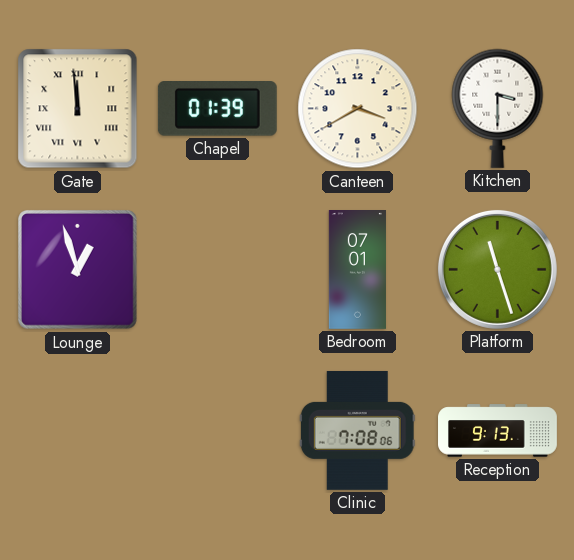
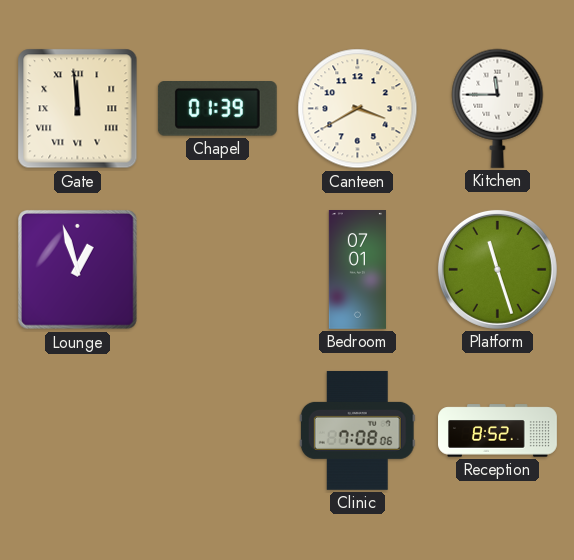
Kitchen: 3:30 -> 11:45
Reception: 9:13 -> 8:52
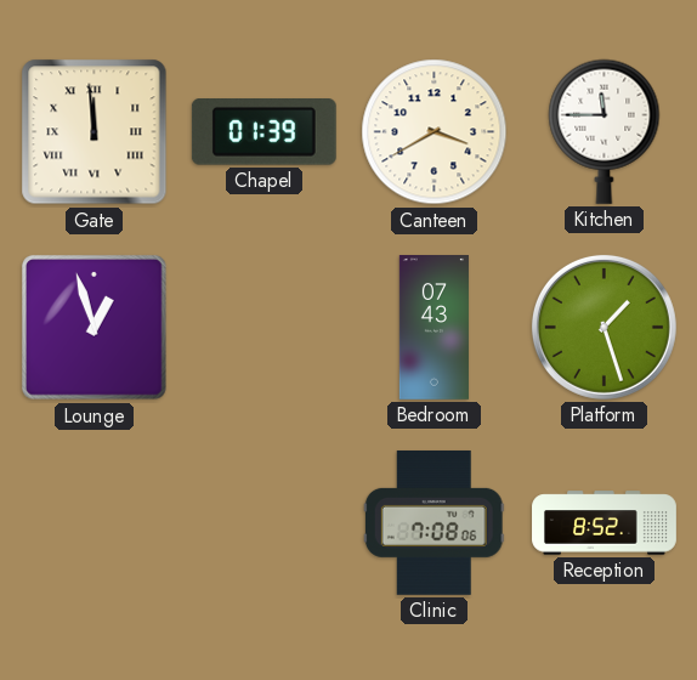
Bedroom: 07:01 -> 07:43
Platform: 11:27 -> 1:27
